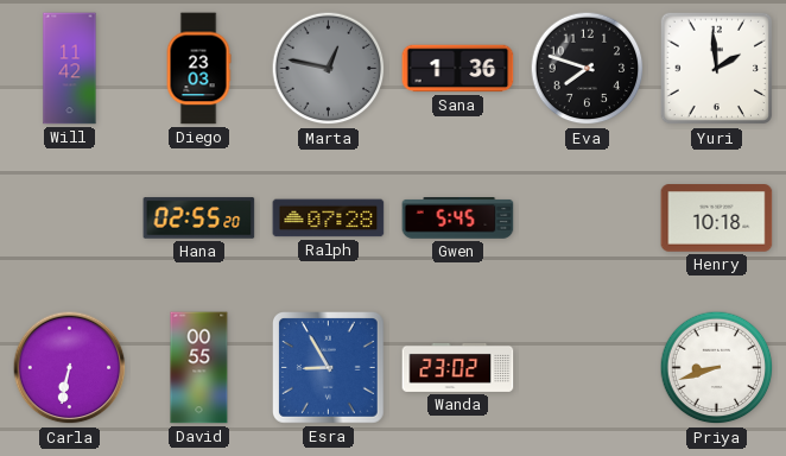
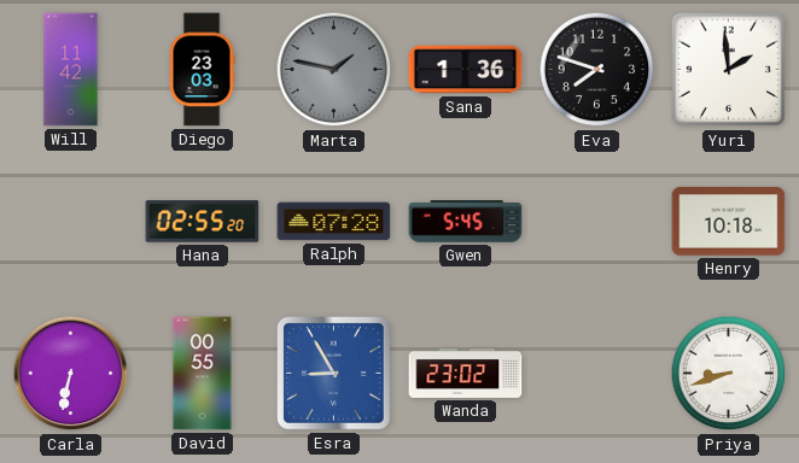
Marta: 12:47 -> 1:47
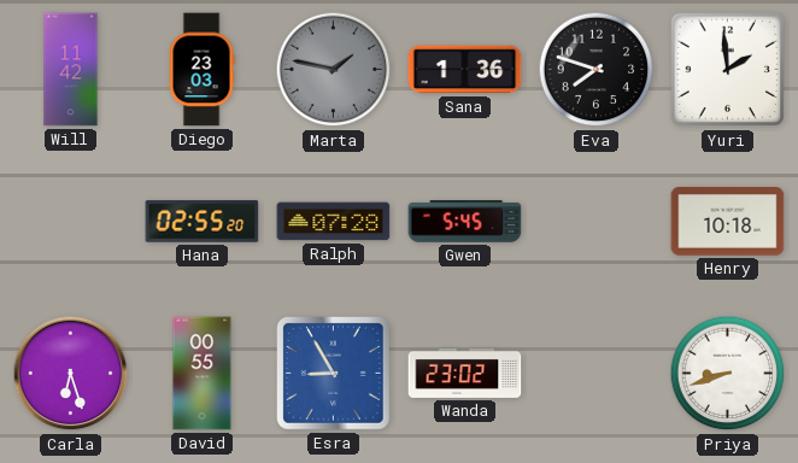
Carla: 6:32 -> 6:27
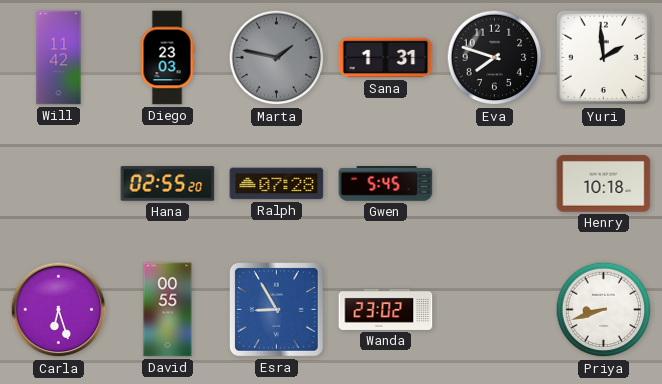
Sana: 1:36 -> 1:31
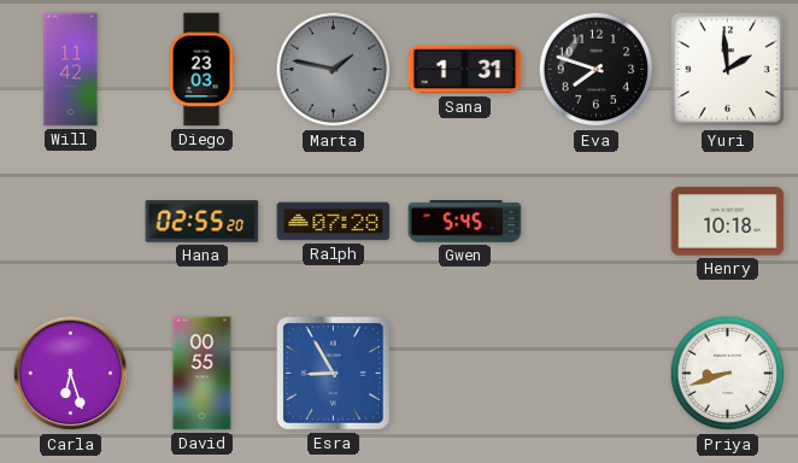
Wanda: 23:02 -> none
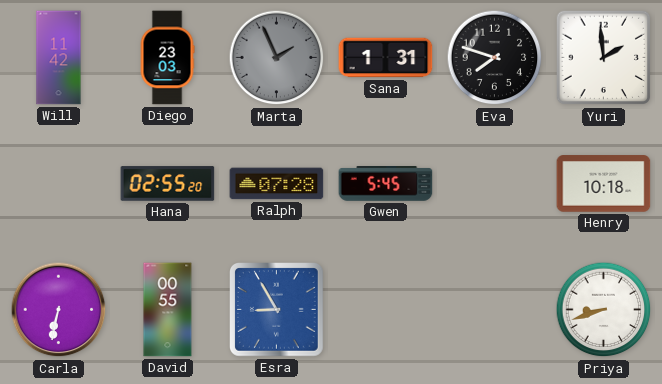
Marta: 1:47 -> 1:56
Carla: 6:27 -> 6:32
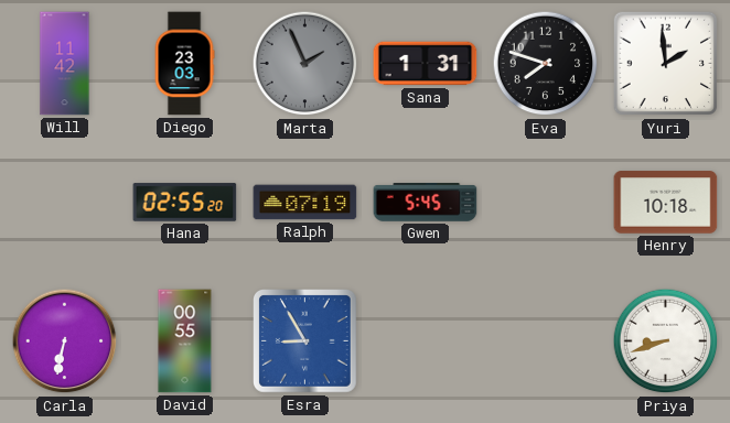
Ralph: 07:28 -> 07:19
